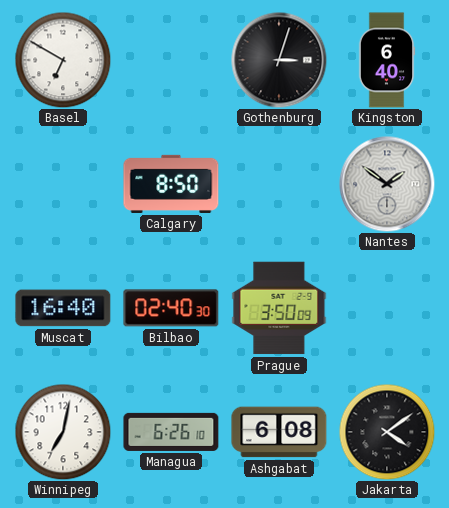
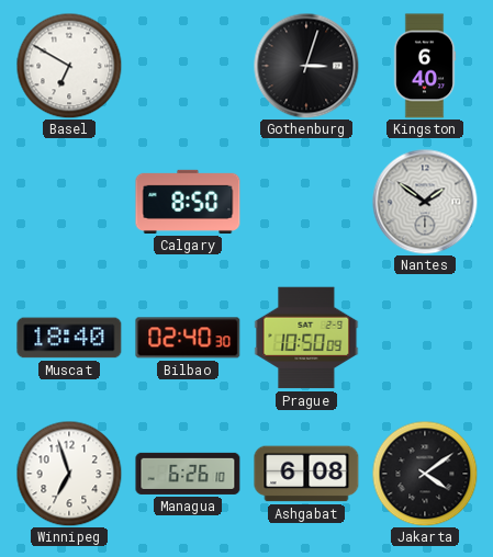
Muscat: 16:40 -> 18:40
Prague: 3:50 -> 10:50
Winnipeg: 7:02 -> 6:57
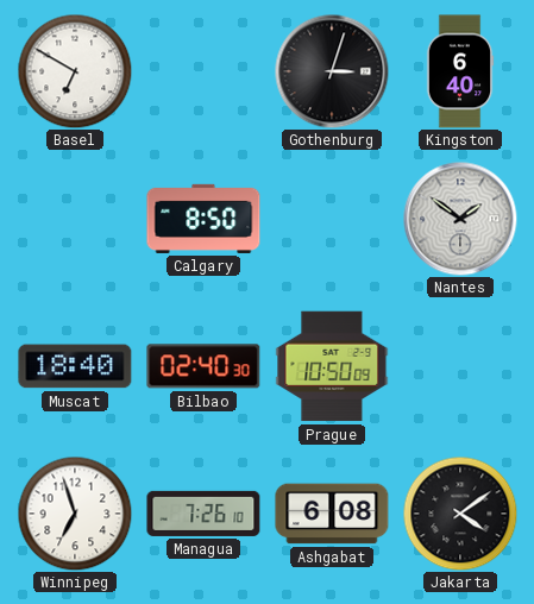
Managua: 6:26 -> 7:26
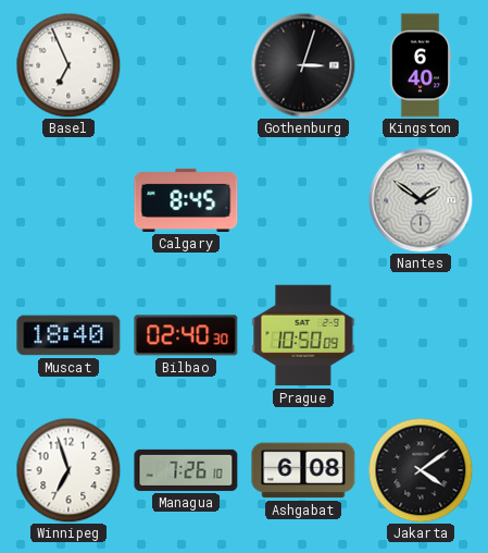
Basel: 6:50 -> 6:56
Calgary: 8:50 -> 8:45
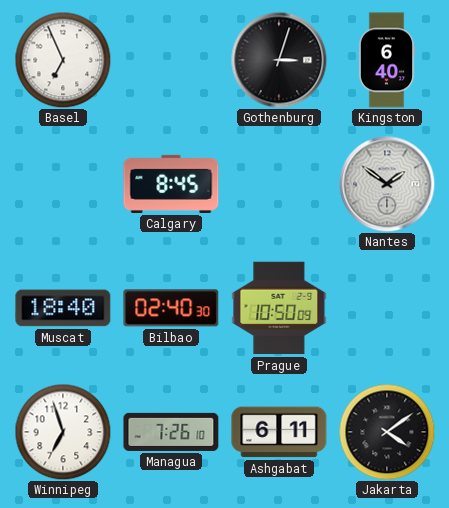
Ashgabat: 6:08 -> 6:11
